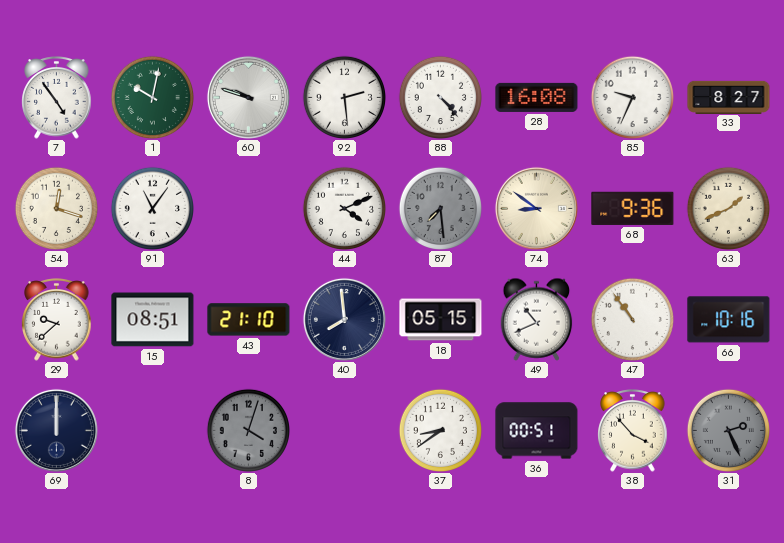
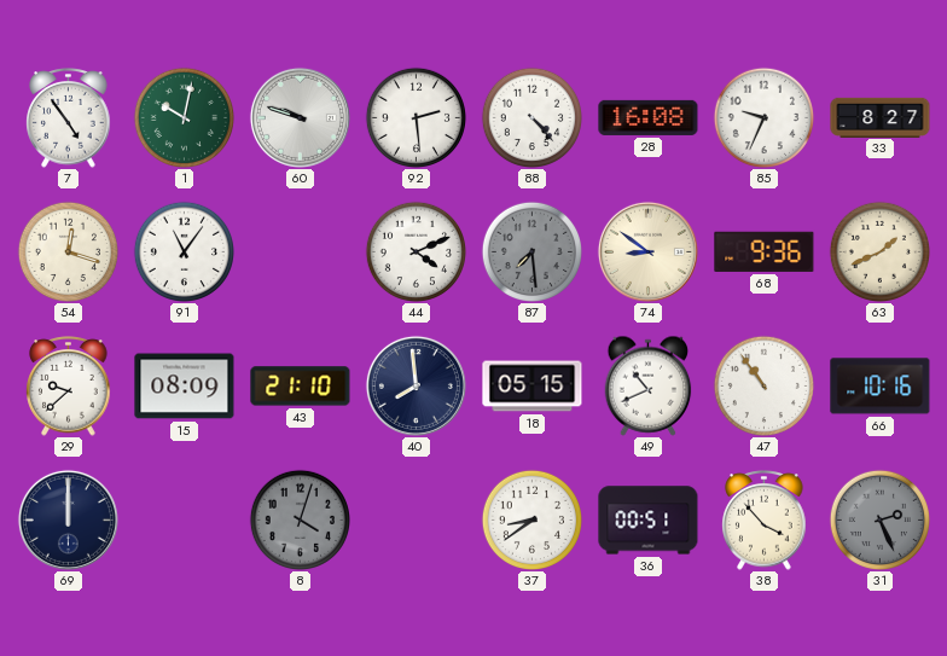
15: 08:51 -> 08:09
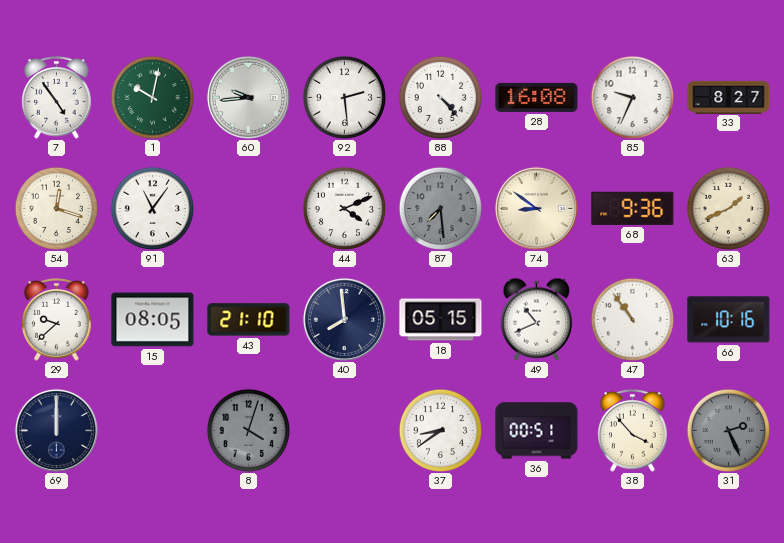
60: 9:48 -> 9:44
15: 08:09 -> 08:05
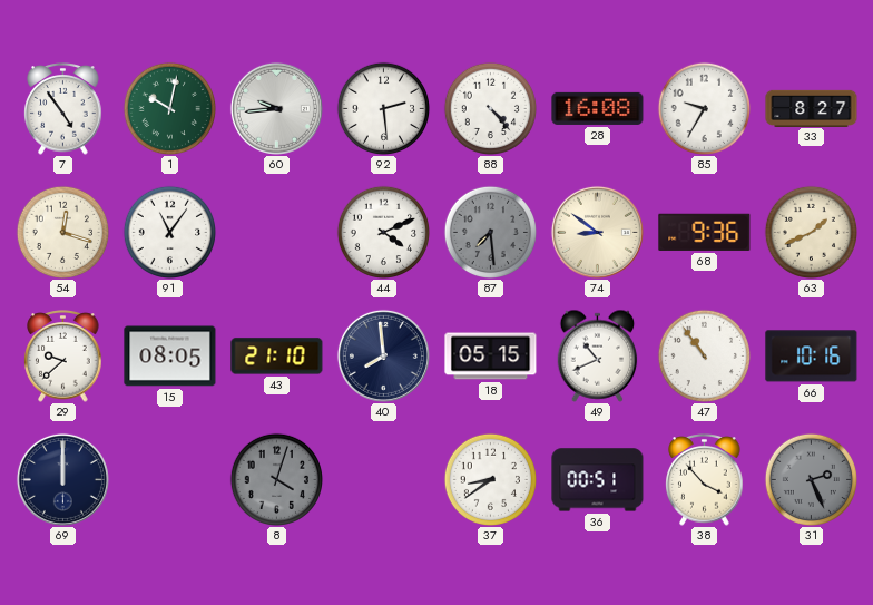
85: 9:34 -> 9:35
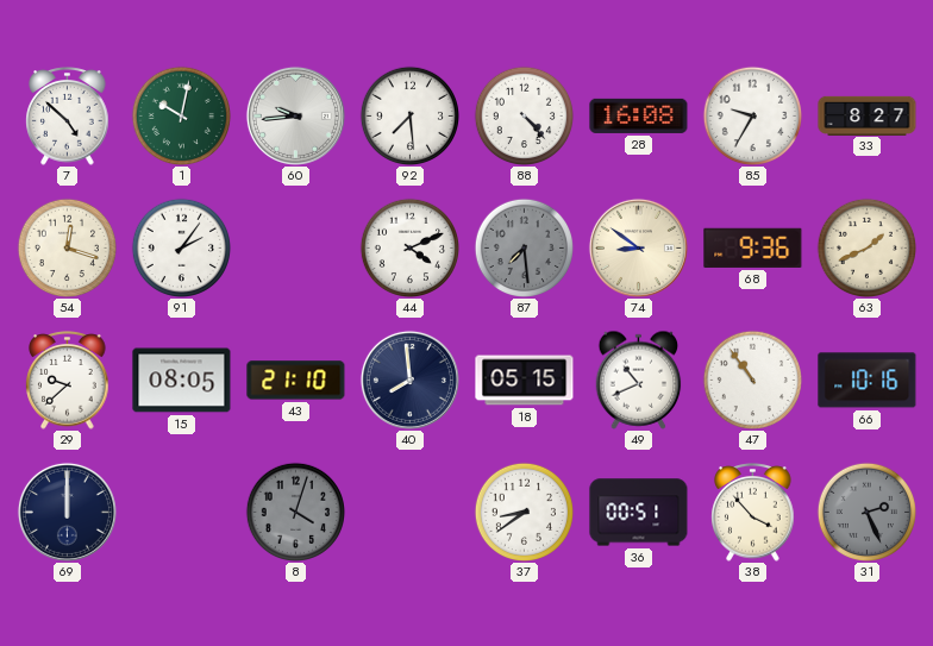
7: 4:54 -> 4:52
92: 2:29 -> 7:29
91: 11:06 -> 2:06
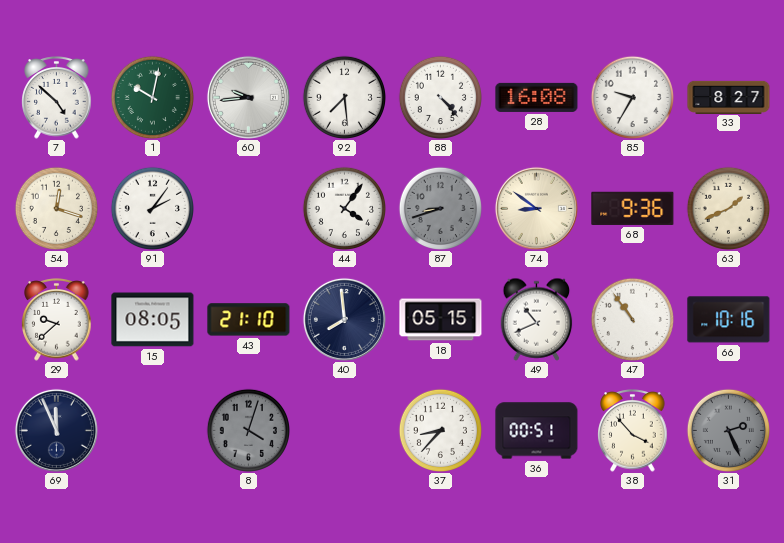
44: 4:11 -> 4:06
87: 7:29 -> 8:42
69: 12:00 -> 11:56
37: 8:39 -> 8:37
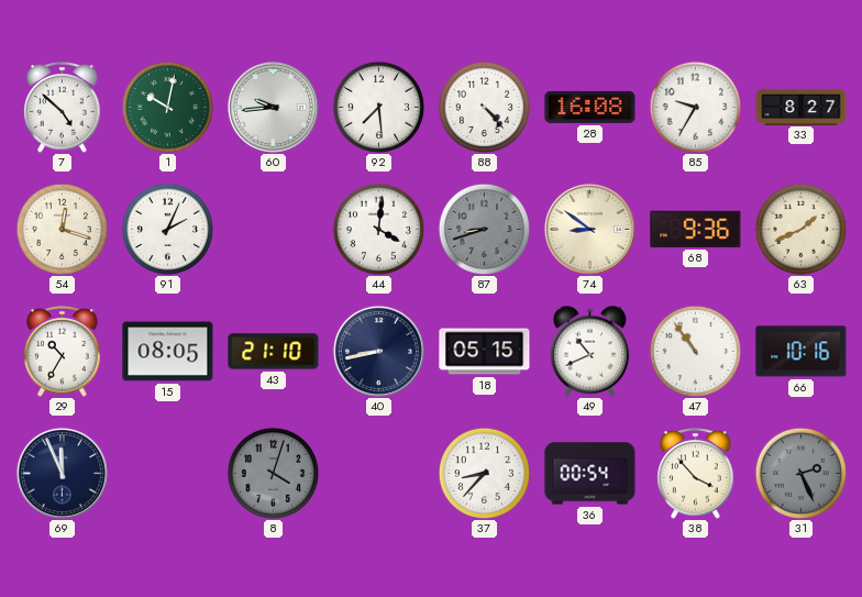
91: 2:06 -> 2:04
44: 4:06 -> 4:01
29: 9:38 -> 10:35
40: 7:59 -> 8:43
36: 00:51 -> 00:54
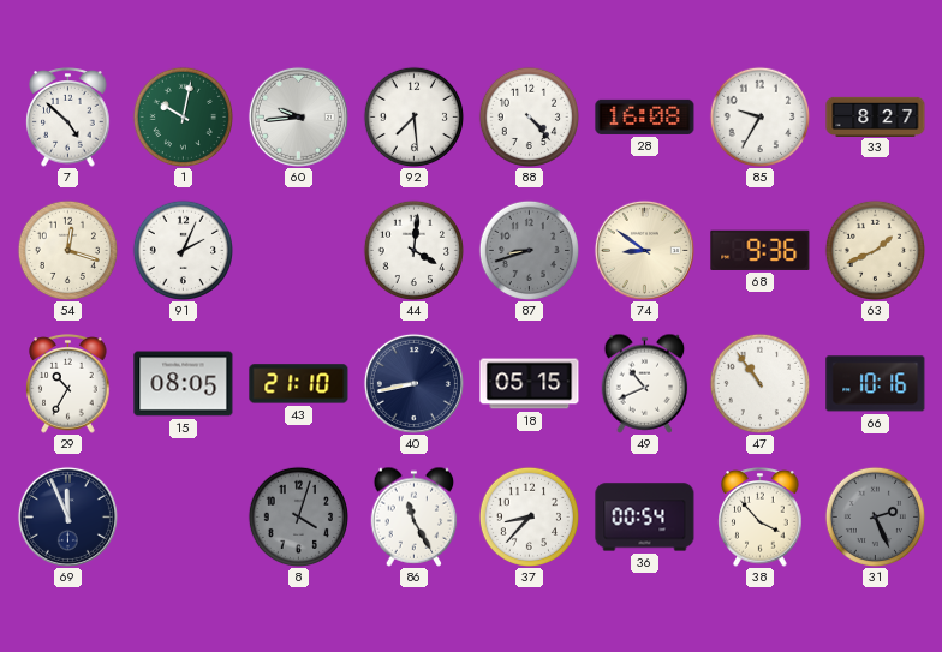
86: none -> 11:25
